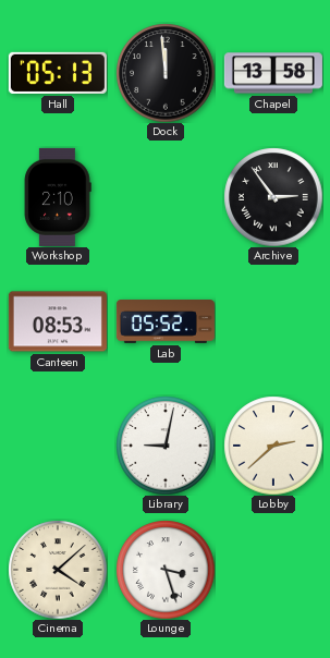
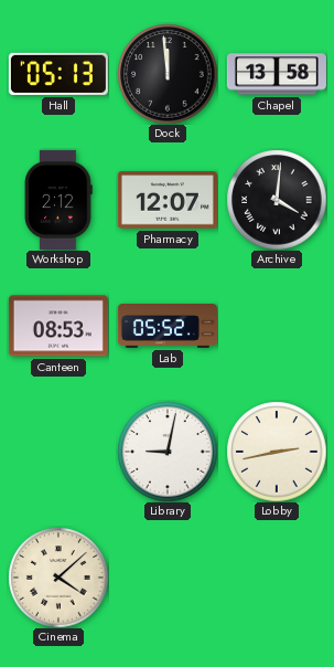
Workshop: 2:10 -> 2:12
Pharmacy: none -> 12:07
Archive: 2:54 -> 4:01
Lobby: 2:38 -> 2:43
Lounge: 3:27 -> none
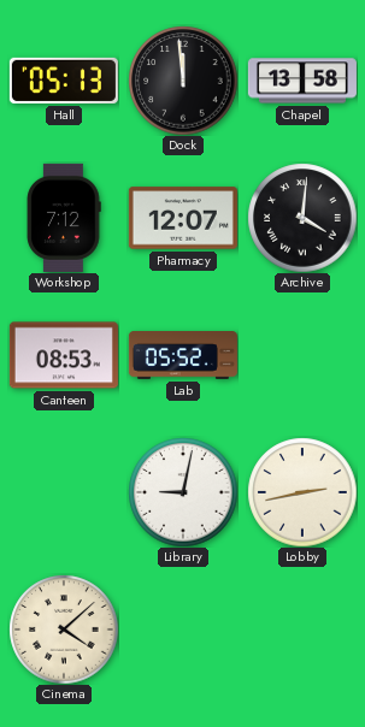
Workshop: 2:12 -> 7:12
